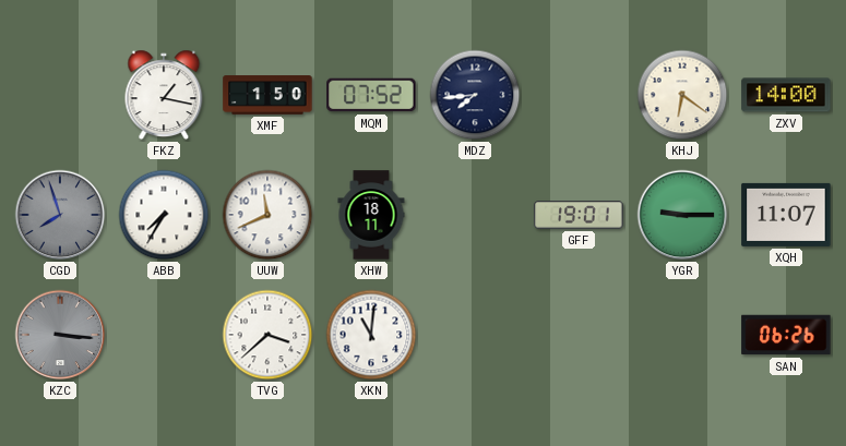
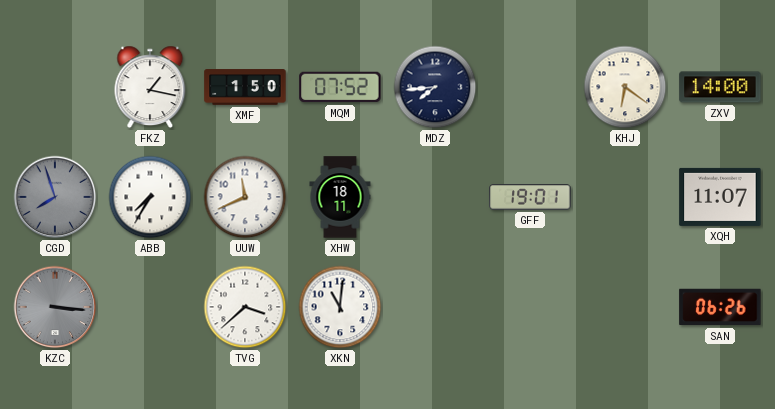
YGR: 9:15 -> none
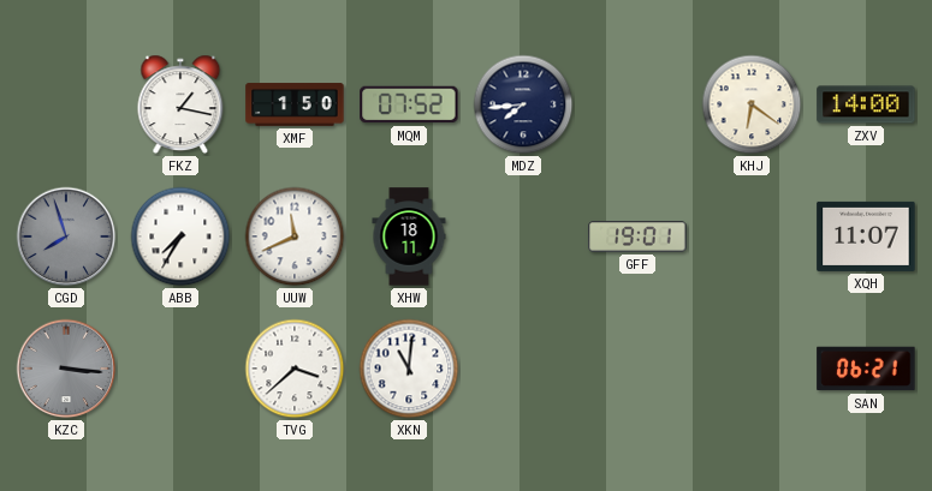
SAN: 06:26 -> 06:21
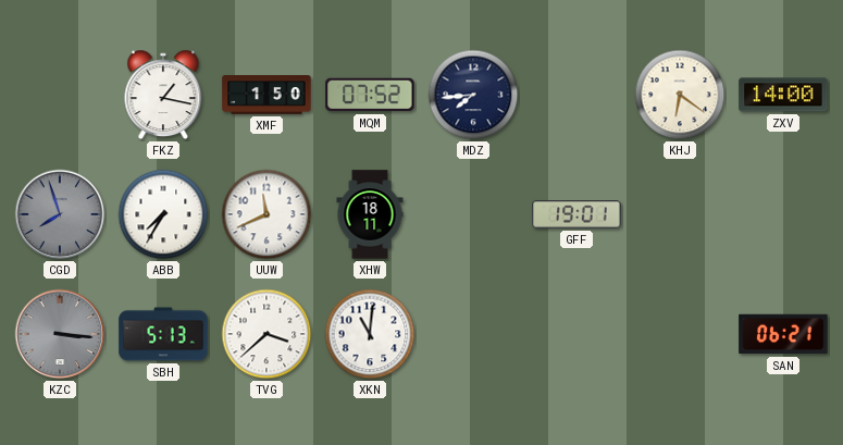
XQH: 11:07 -> none
SBH: none -> 5:13
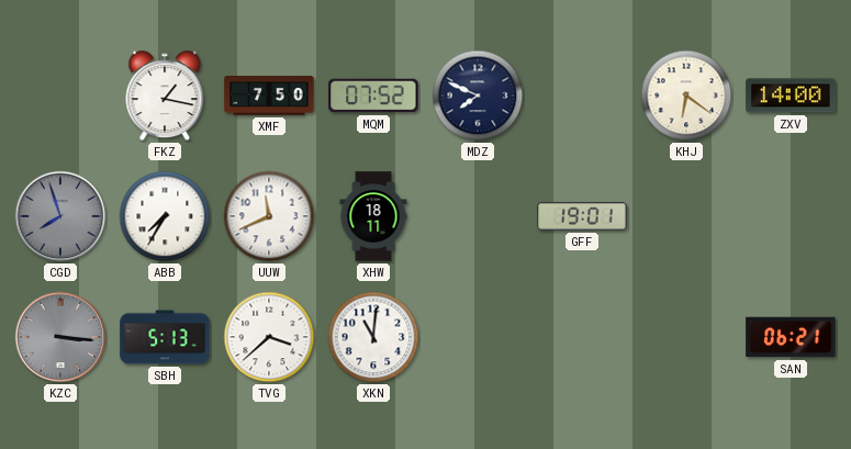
XMF: 1:50 -> 7:50
MDZ: 7:44 -> 7:49
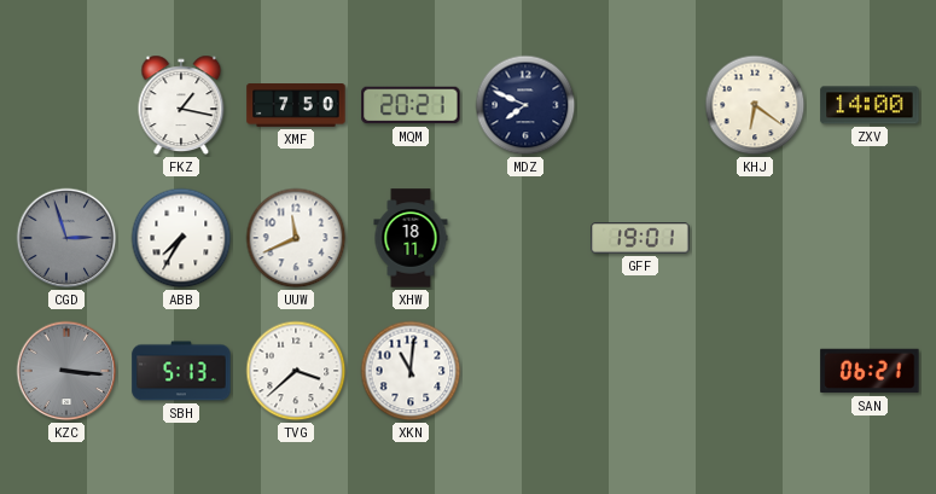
MQM: 07:52 -> 20:21
CGD: 7:57 -> 2:57
